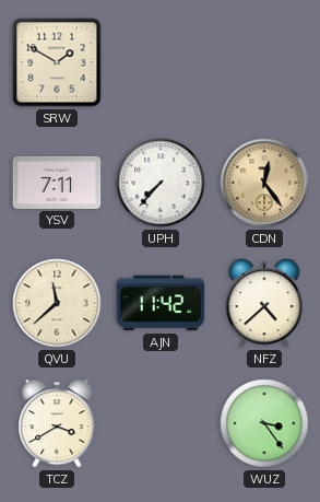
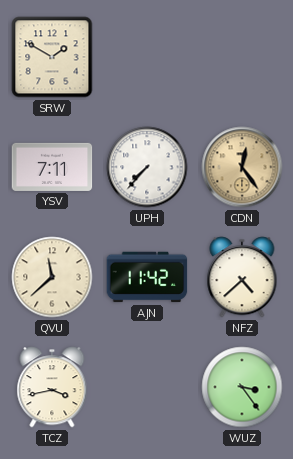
TCZ: 3:40 -> 3:43
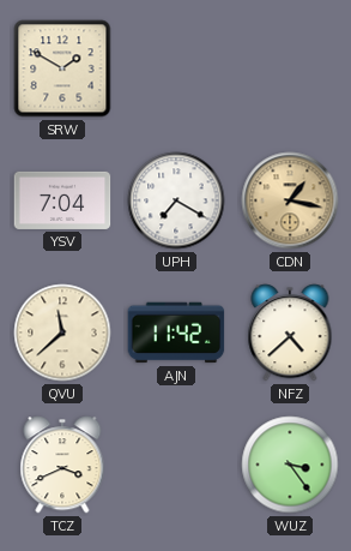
YSV: 7:11 -> 7:04
UPH: 7:37 -> 7:20
CDN: 12:24 -> 1:17
TCZ: 3:43 -> 3:41
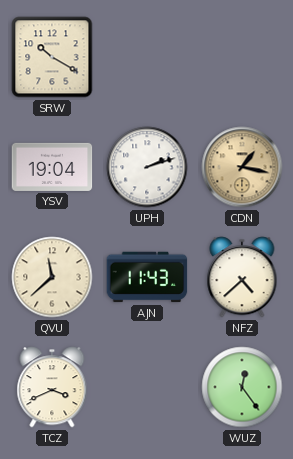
SRW: 1:50 -> 10:20
YSV: 7:04 -> 19:04
UPH: 7:20 -> 2:12
AJN: 11:42 -> 11:43
WUZ: 3:24 -> 12:24
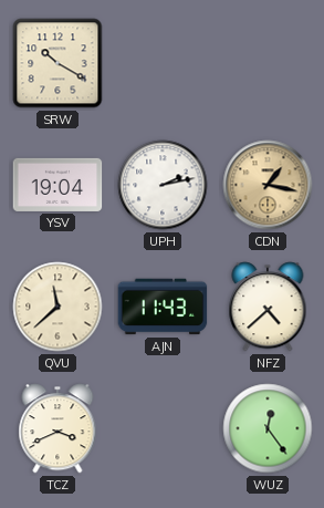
UPH: 2:12 -> 2:13
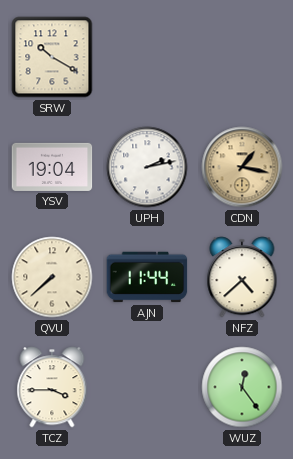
QVU: 11:38 -> 7:38
AJN: 11:43 -> 11:44
TCZ: 3:41 -> 3:45
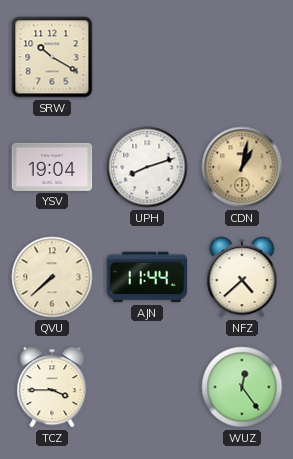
UPH: 2:13 -> 8:12
CDN: 1:17 -> 1:02
